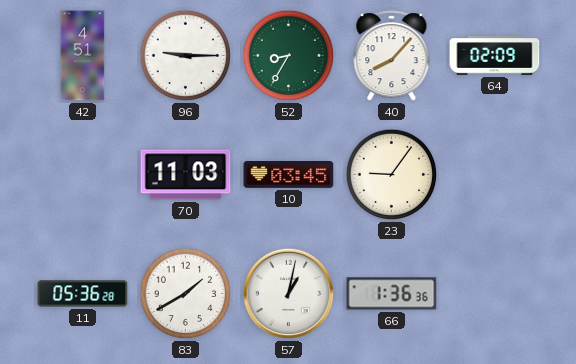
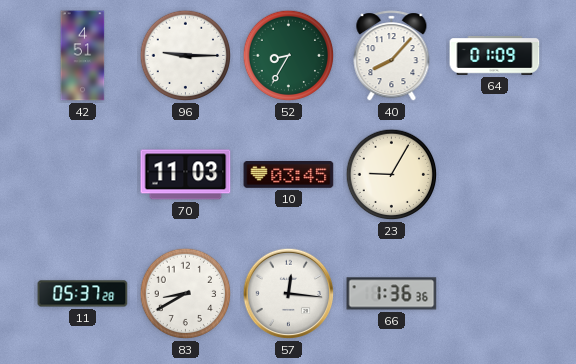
64: 02:09 -> 01:09
23: 9:06 -> 9:05
11: 05:36 -> 05:37
83: 1:40 -> 8:40
57: 1:02 -> 12:16
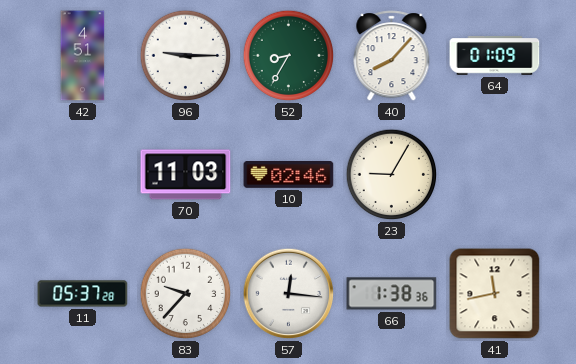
10: 03:45 -> 02:46
83: 8:40 -> 9:37
66: 1:36 -> 1:38
41: none -> 11:43
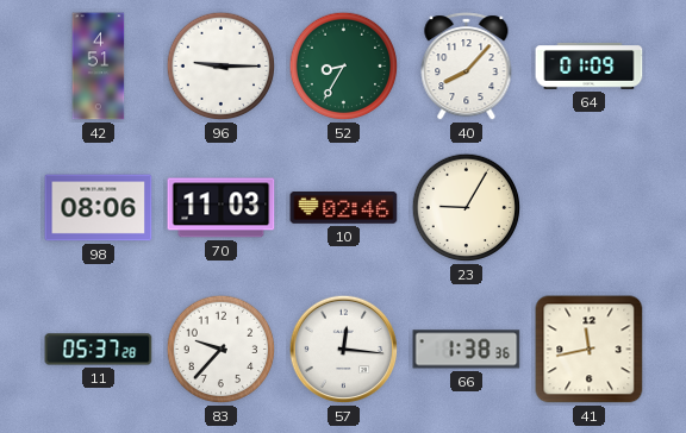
98: none -> 08:06
